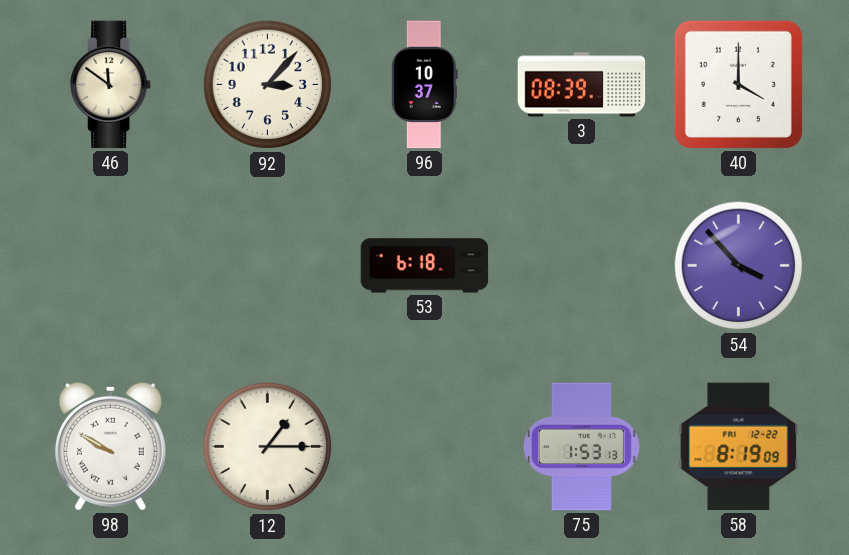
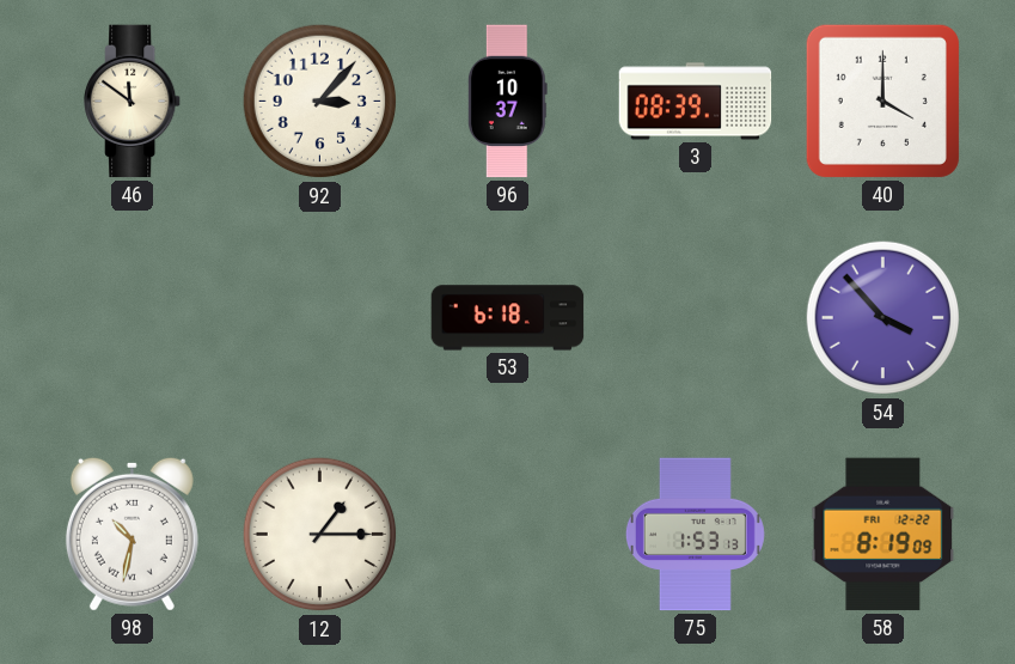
98: 9:50 -> 10:32
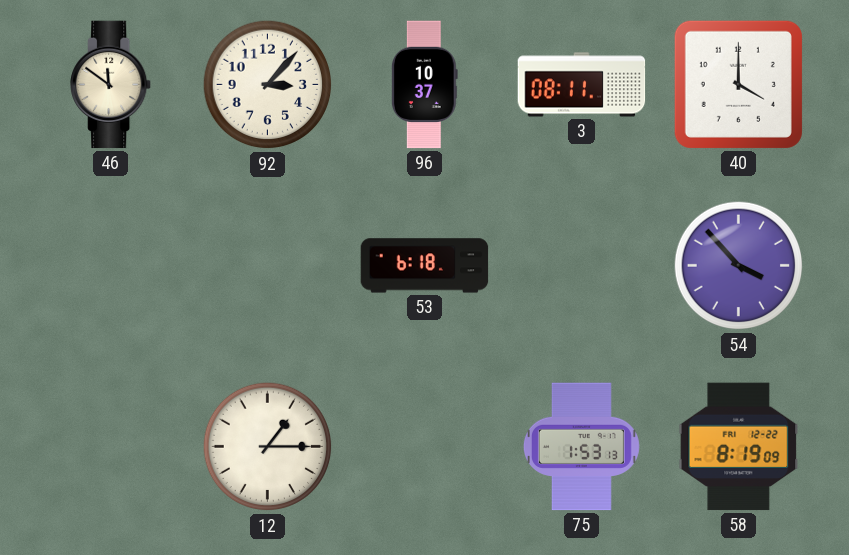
3: 08:39 -> 08:11
98: 10:32 -> none
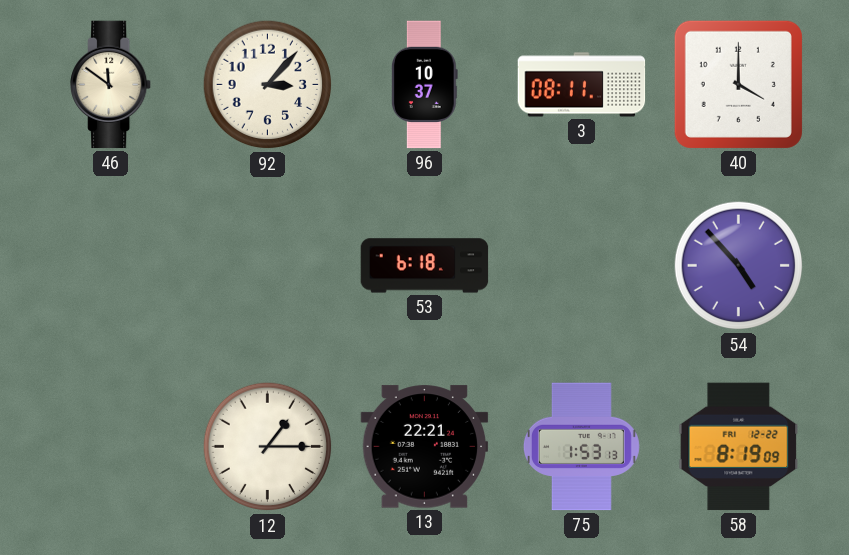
54: 3:53 -> 4:53
13: none -> 22:21
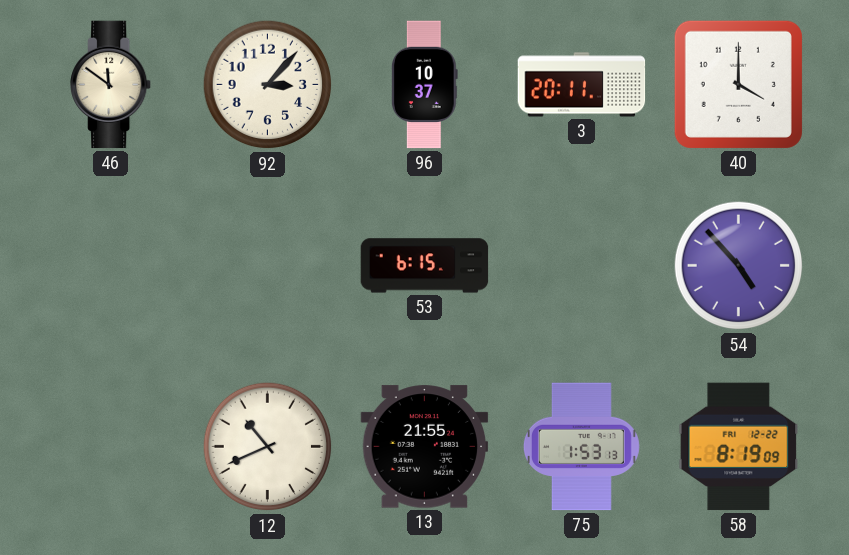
3: 08:11 -> 20:11
53: 6:18 -> 6:15
12: 1:15 -> 10:41
13: 22:21 -> 21:55
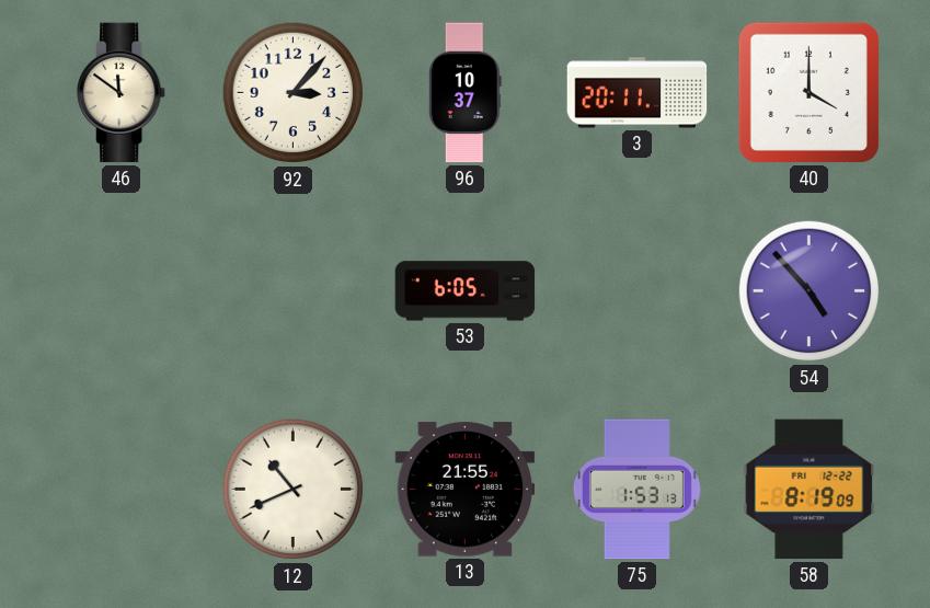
53: 6:15 -> 6:05
